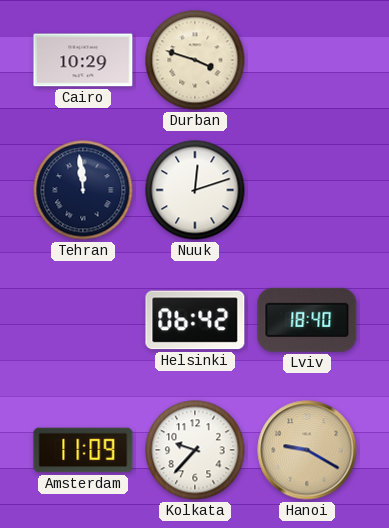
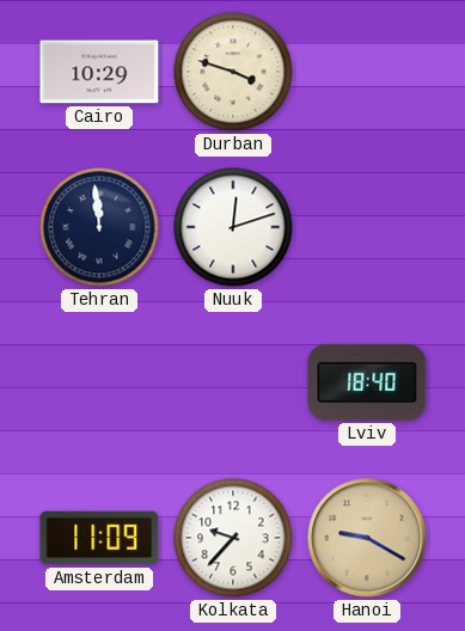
Helsinki: 06:42 -> none
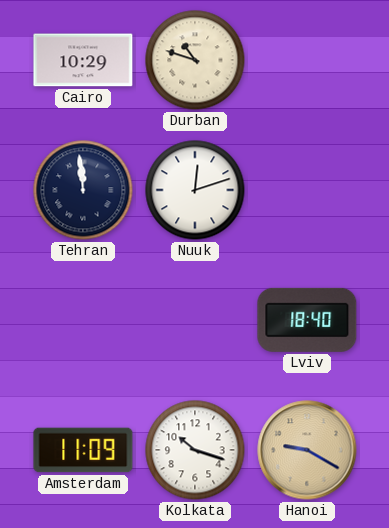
Durban: 3:48 -> 10:48
Kolkata: 9:37 -> 10:18
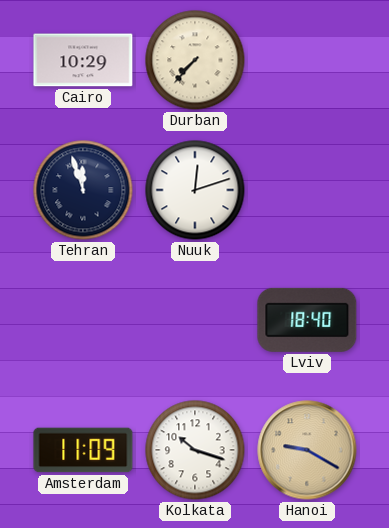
Durban: 10:48 -> 7:37
Tehran: 11:59 -> 11:57
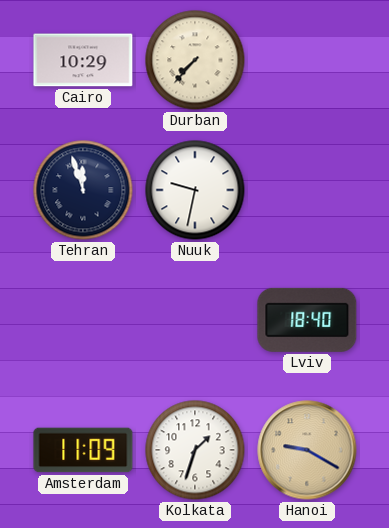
Nuuk: 12:12 -> 9:32
Kolkata: 10:18 -> 1:33
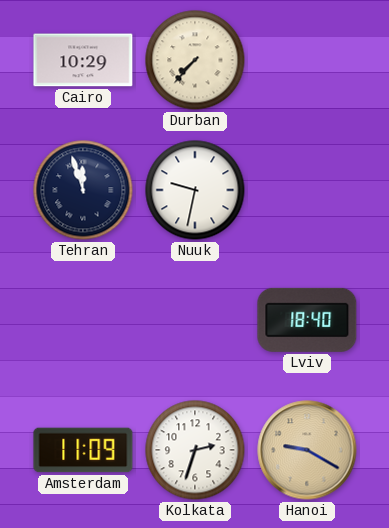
Kolkata: 1:33 -> 2:33
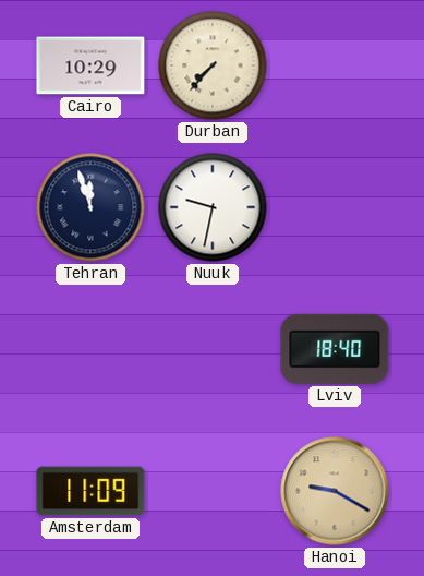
Kolkata: 2:33 -> none
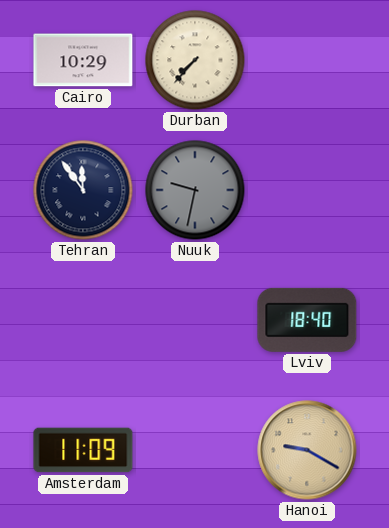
Tehran: 11:57 -> 11:54
Nuuk dial: white -> grey
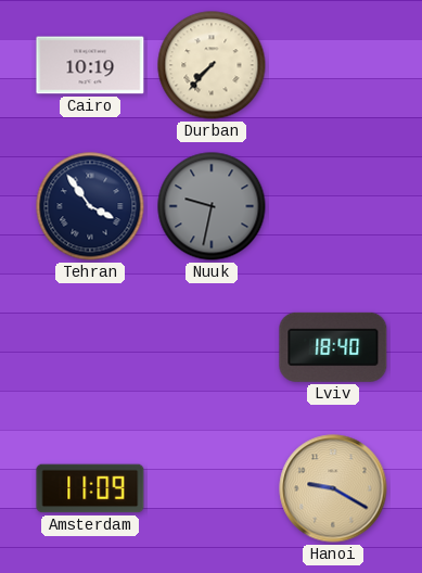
Cairo: 10:29 -> 10:19
Tehran: 11:54 -> 3:54
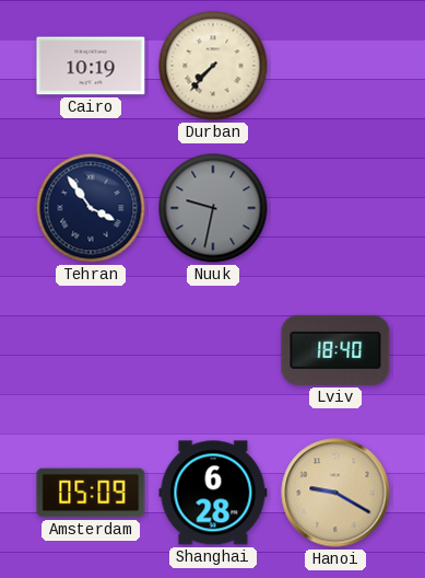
Amsterdam: 11:09 -> 05:09
Shanghai: none -> 6:28
